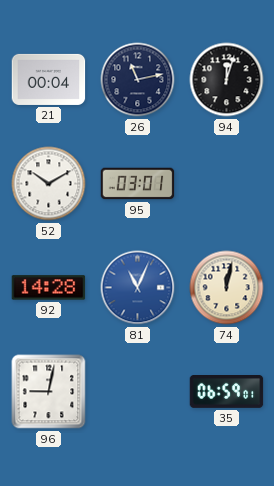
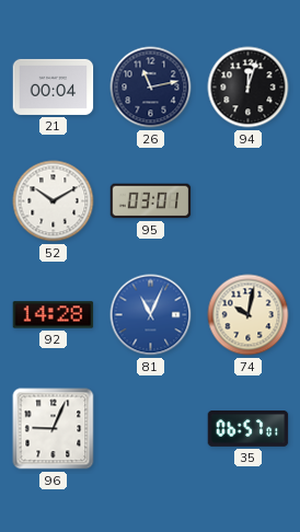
74: 12:02 -> 10:02
96: 9:02 -> 9:04
35: 06:59 -> 06:57
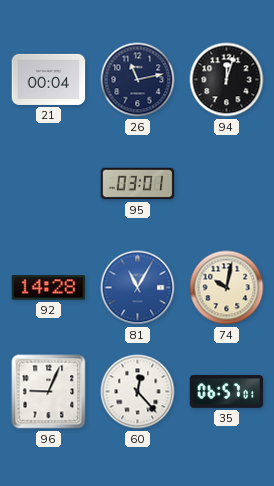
52: 10:10 -> none
81: 11:04 -> 11:05
60: none -> 12:23
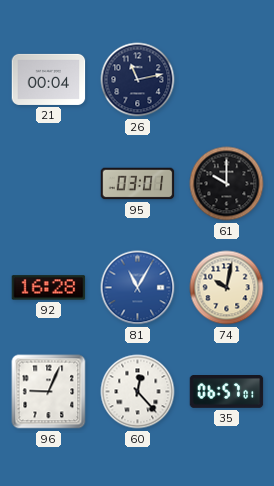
94: 12:03 -> none
61: none -> 10:00
92: 14:28 -> 16:28
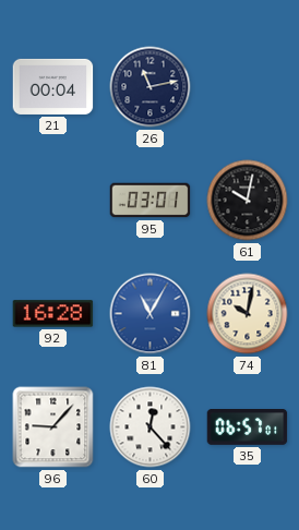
61: 10:00 -> 10:02
96: 9:04 -> 9:07
